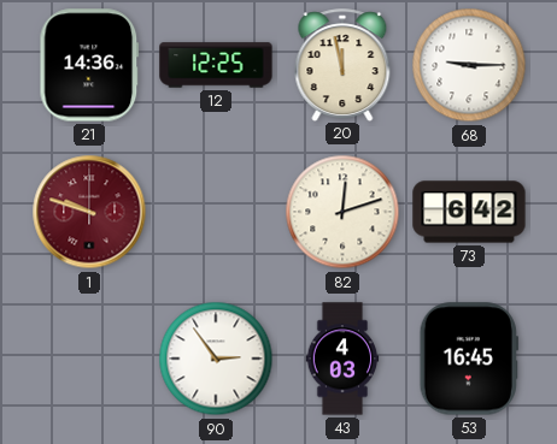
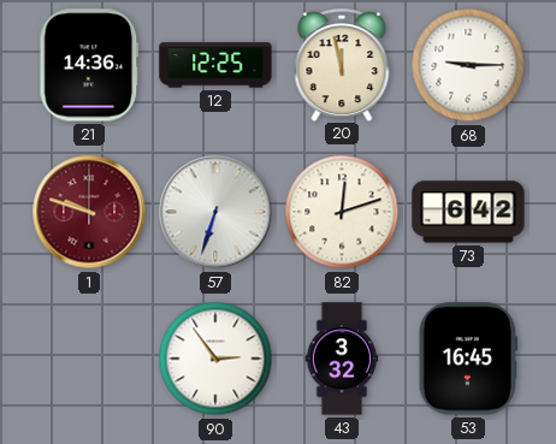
57: none -> 6:33
43: 4:03 -> 3:32
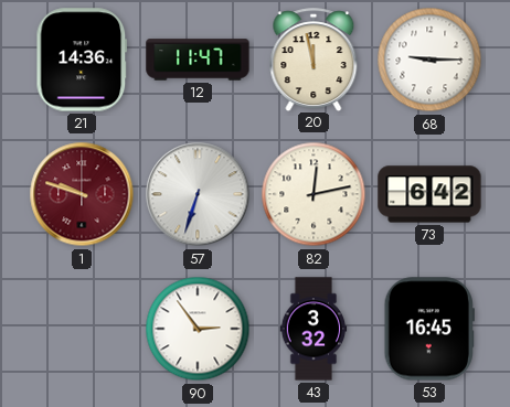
12: 12:25 -> 11:47
82: 12:12 -> 12:13
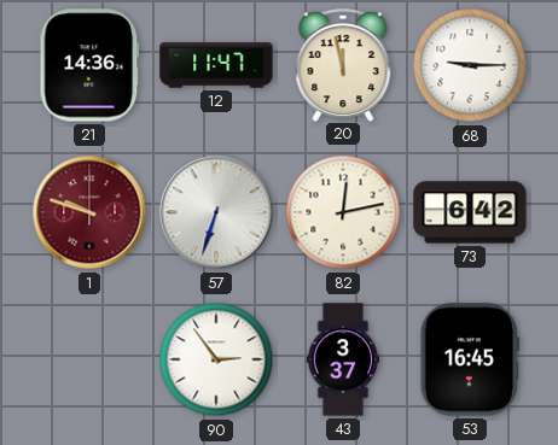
43: 3:32 -> 3:37
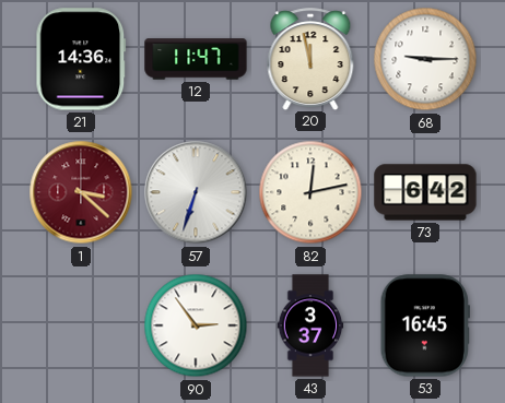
1: 9:48 -> 3:22
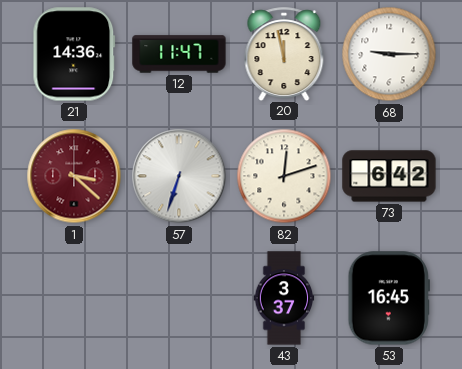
82: 12:13 -> 12:12
90: 2:54 -> none
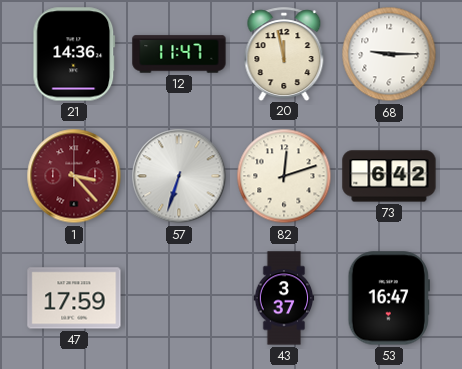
1: 3:22 -> 3:23
47: none -> 17:59
53: 16:45 -> 16:47
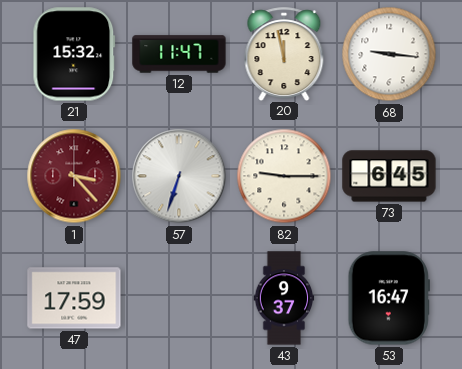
21: 14:36 -> 15:32
68: 9:15 -> 9:16
82: 12:12 -> 9:15
73: 6:42 -> 6:45
43: 3:37 -> 9:37
